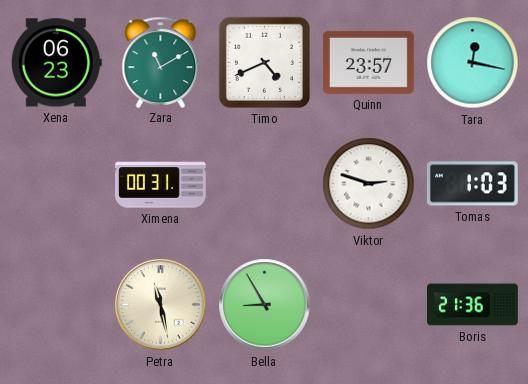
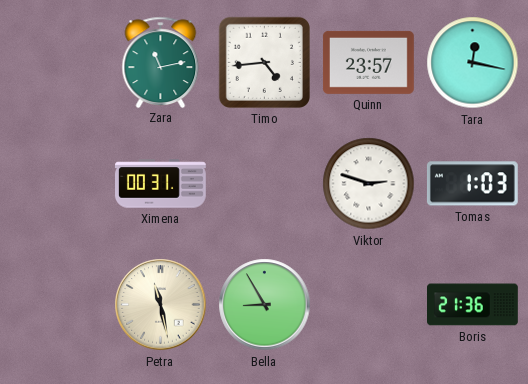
Xena: 06:23 -> none
Zara: 11:10 -> 11:13
Timo: 4:41 -> 4:44
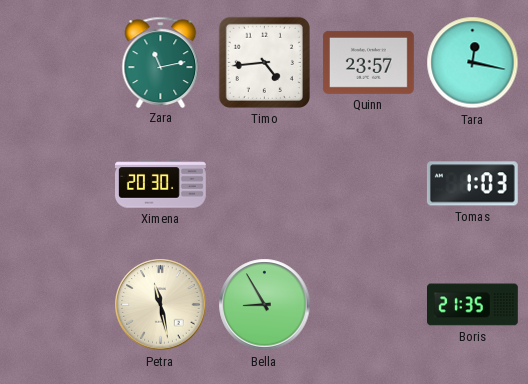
Ximena: 00:31 -> 20:30
Viktor: 2:48 -> none
Boris: 21:36 -> 21:35
